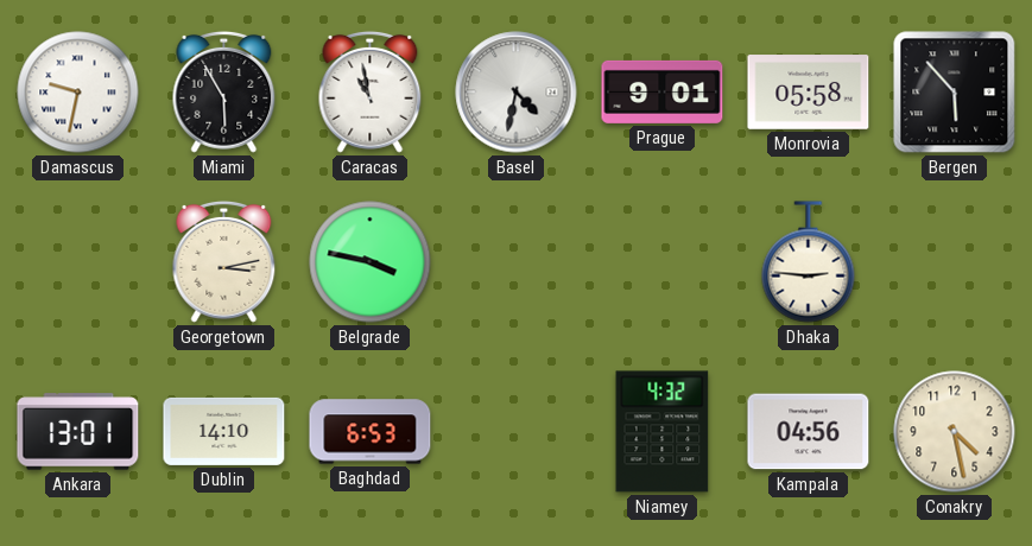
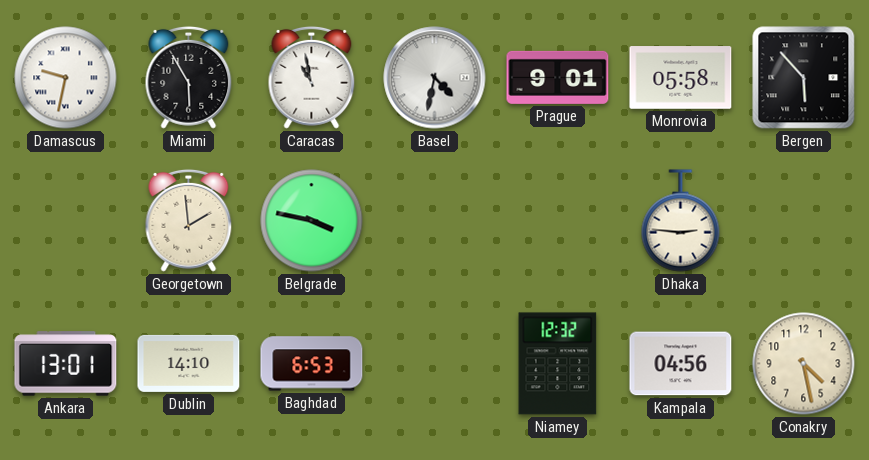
Georgetown: 3:13 -> 1:59
Niamey: 4:32 -> 12:32
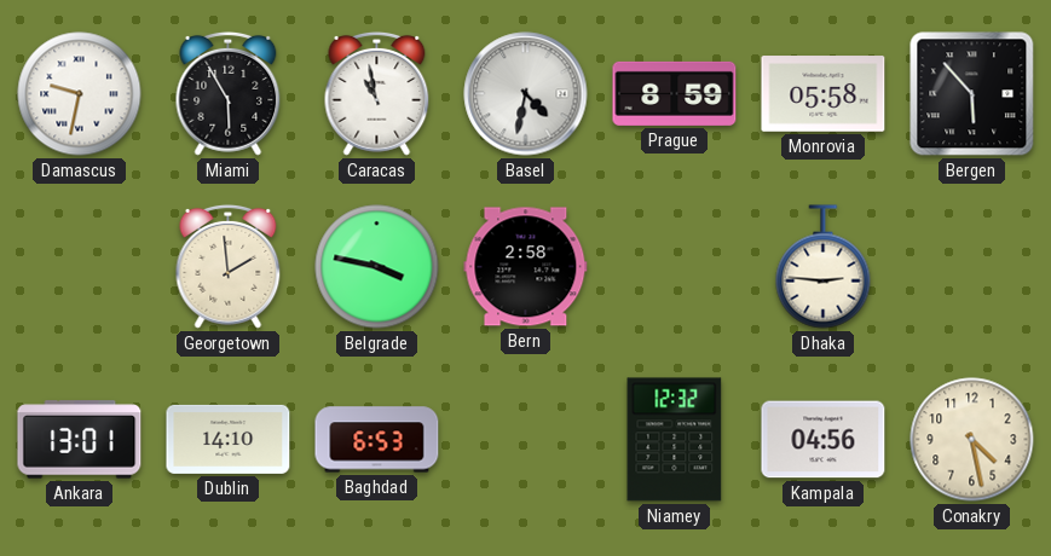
Prague: 9:01 -> 8:59
Bern: none -> 2:58
